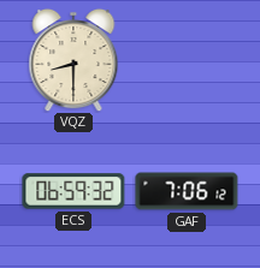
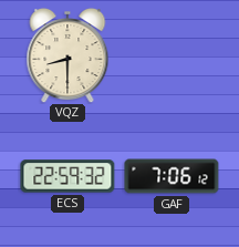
ECS: 06:59 -> 22:59
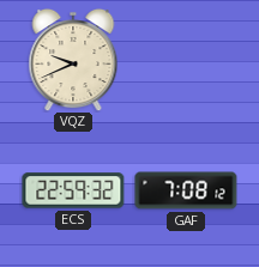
VQZ: 8:30 -> 9:41
GAF: 7:06 -> 7:08
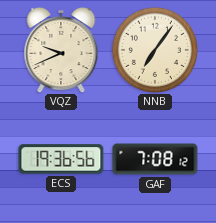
NNB: none -> 7:06
ECS: 22:59 -> 19:36
